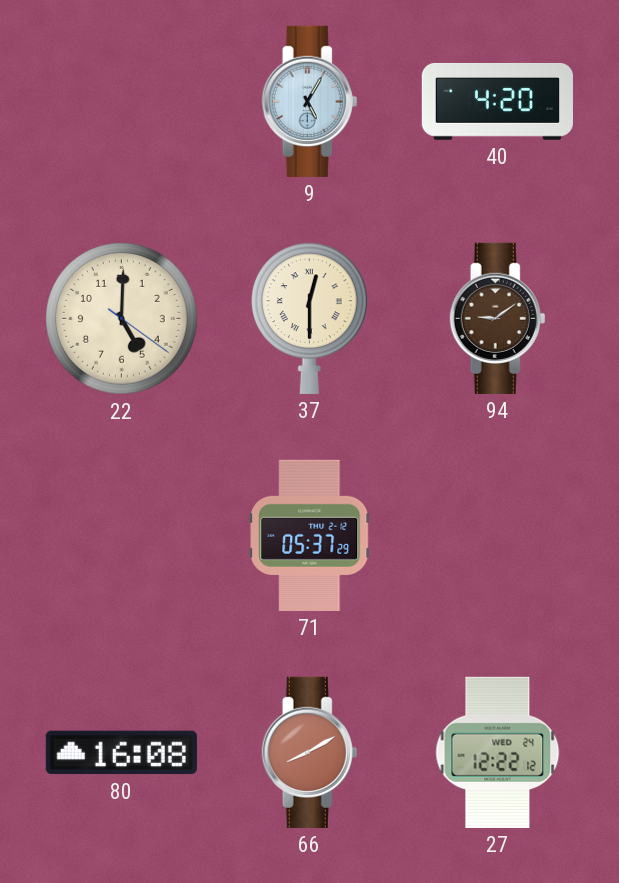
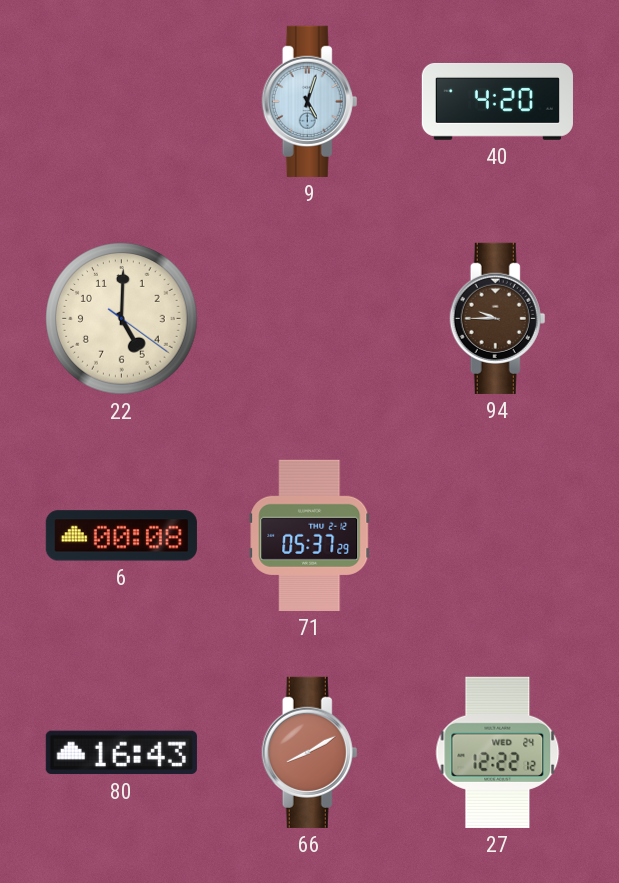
9: 5:05 -> 5:03
37: 12:30 -> none
94: 9:09 -> 9:45
6: none -> 00:08
80: 16:08 -> 16:43
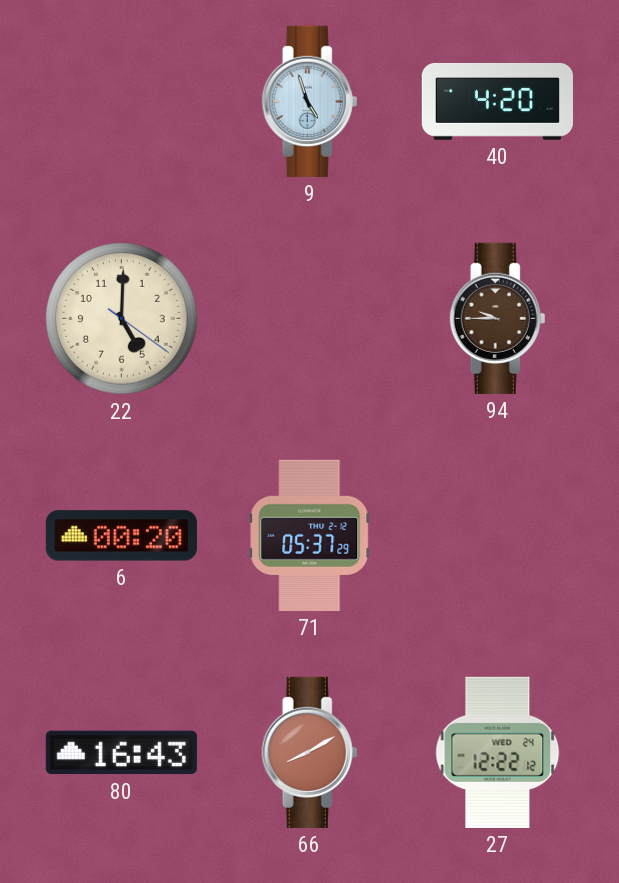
9: 5:03 -> 4:57
6: 00:08 -> 00:20
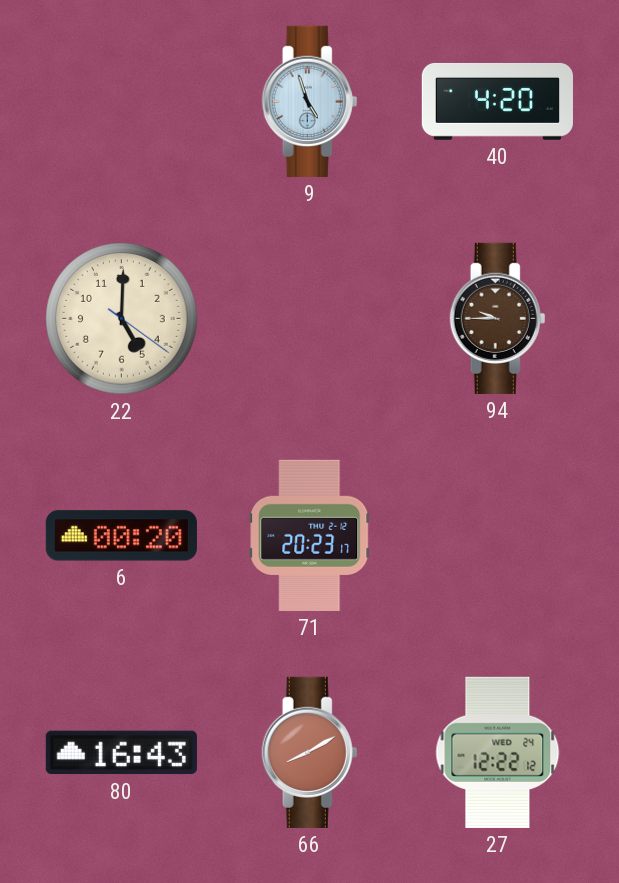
71: 05:37 -> 20:23
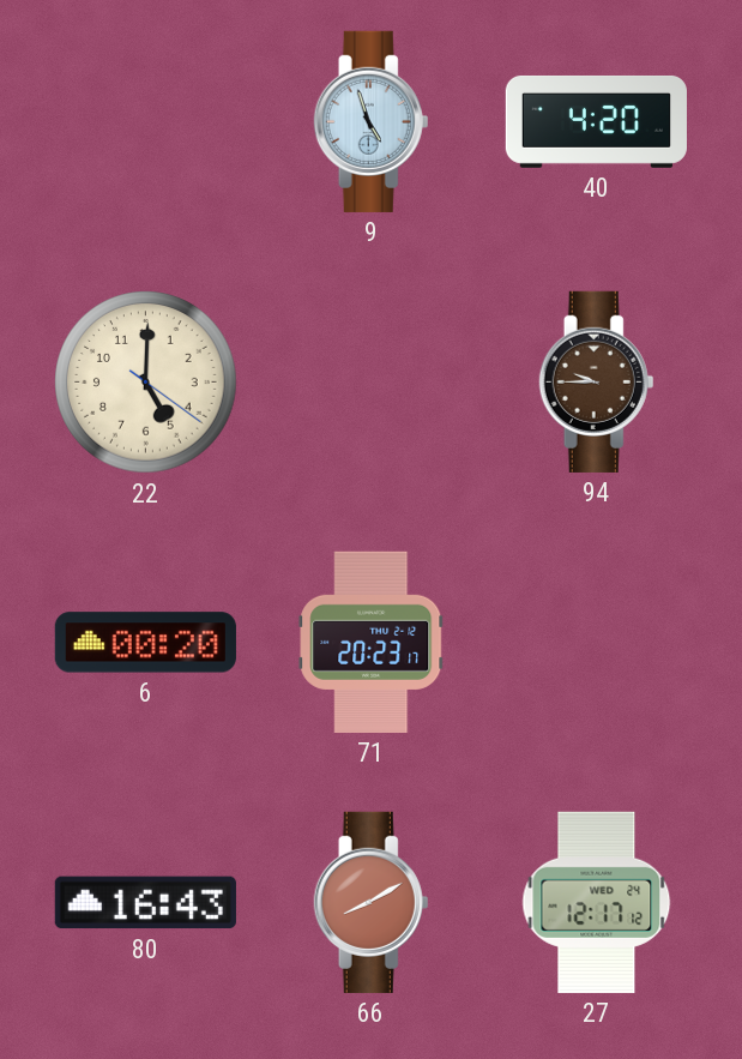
27: 12:22 -> 12:17
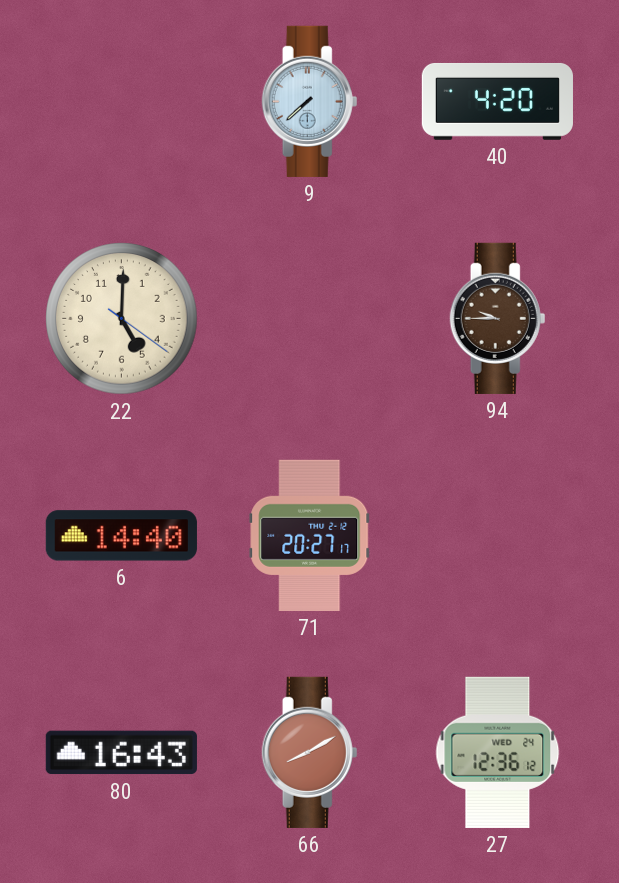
9: 4:57 -> 7:38
6: 00:20 -> 14:40
71: 20:23 -> 20:27
27: 12:17 -> 12:36
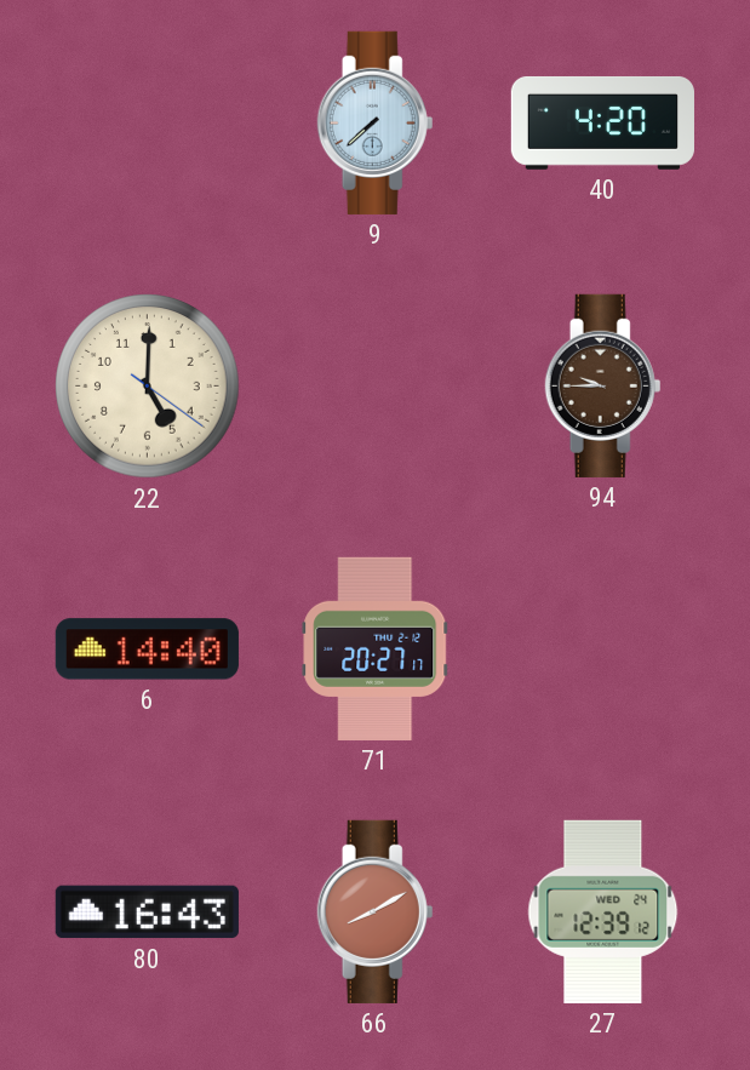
27: 12:36 -> 12:39
